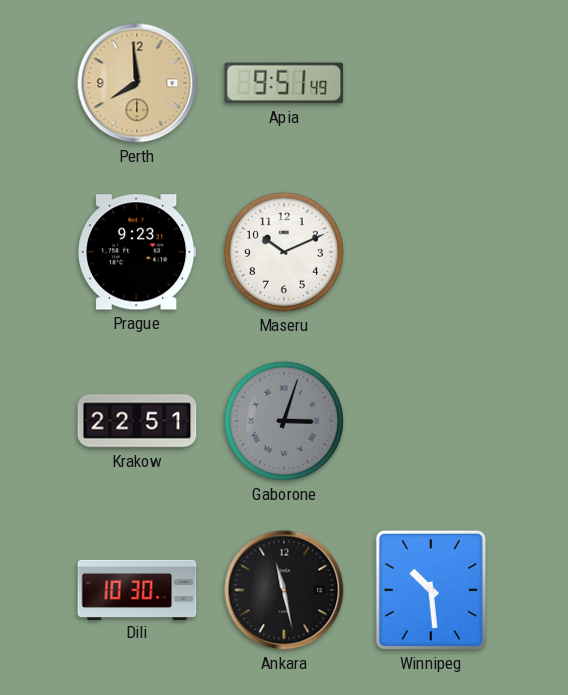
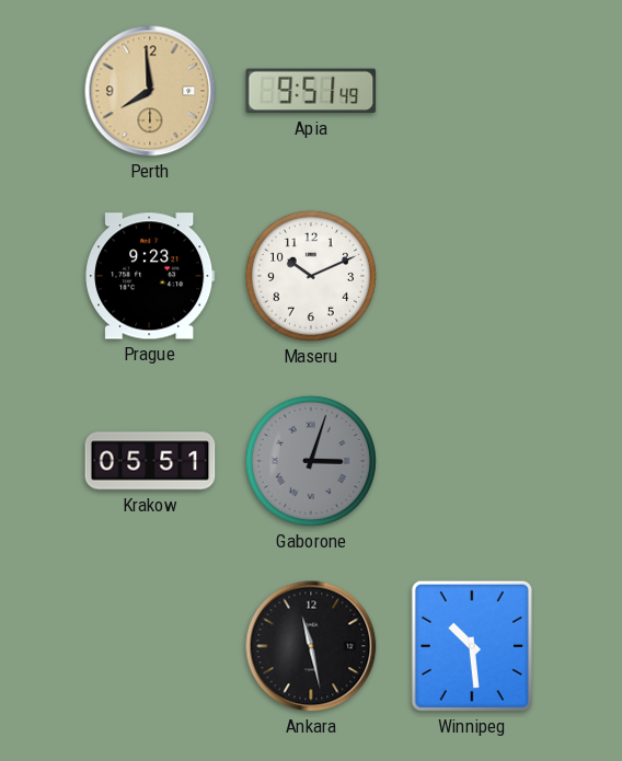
Krakow: 22:51 -> 05:51
Dili: 10:30 -> none
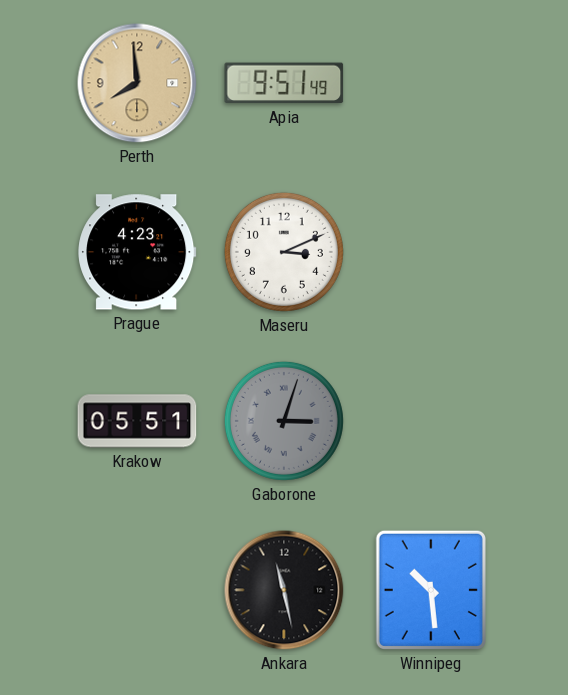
Prague: 9:23 -> 4:23
Maseru: 10:11 -> 3:11
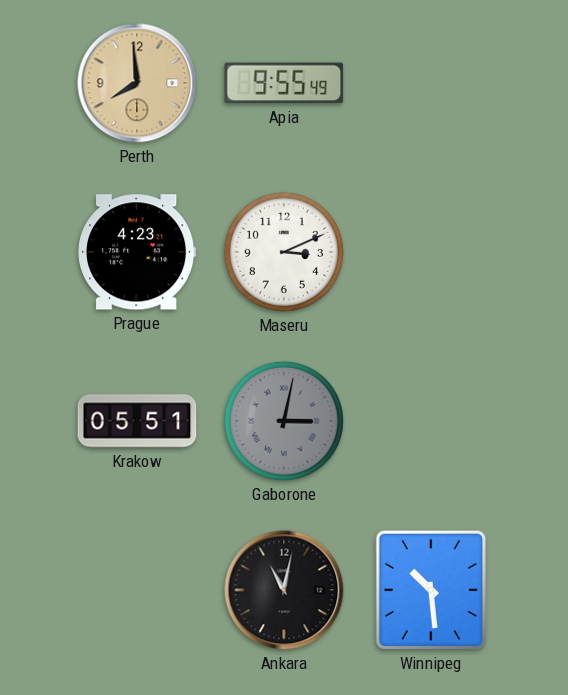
Apia: 9:51 -> 9:55
Gaborone: 3:03 -> 3:02
Ankara: 11:28 -> 11:02
